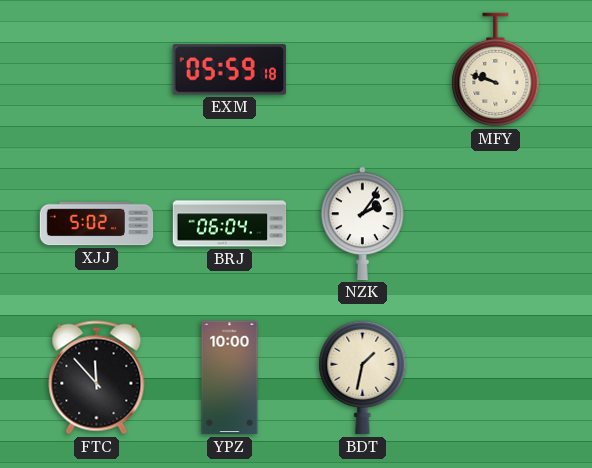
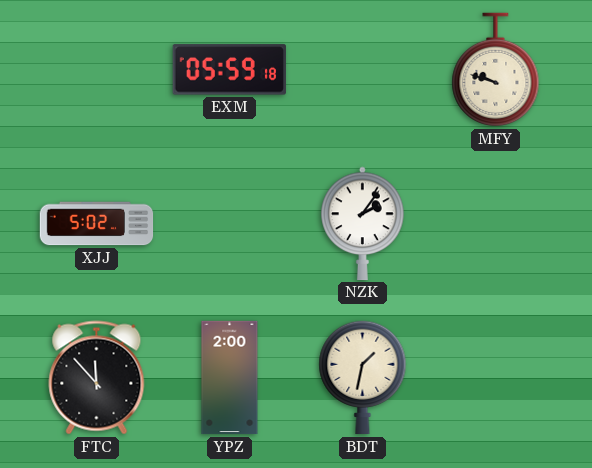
BRJ: 06:04 -> none
YPZ: 10:00 -> 2:00
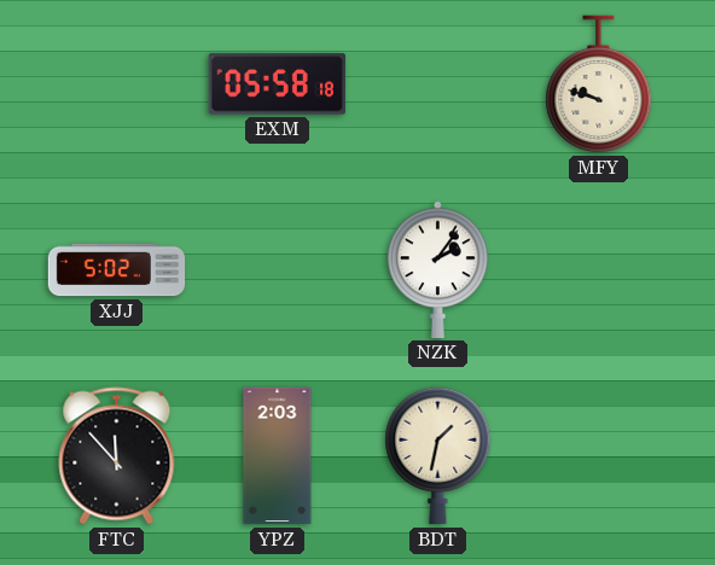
EXM: 05:59 -> 05:58
YPZ: 2:00 -> 2:03
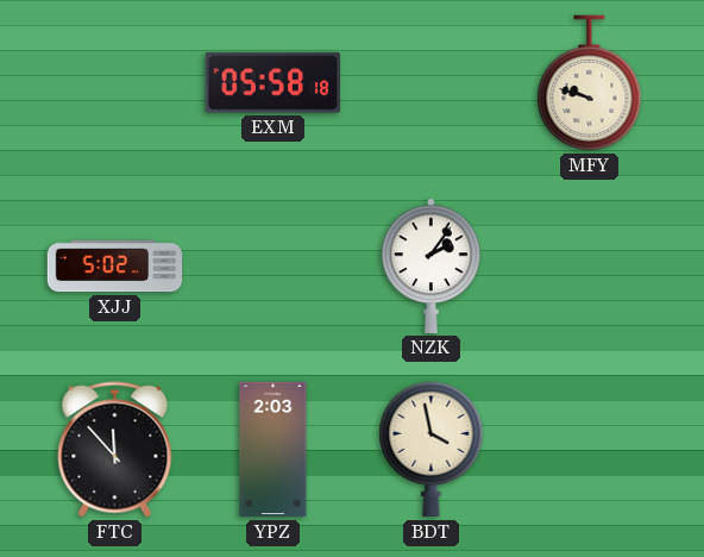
BDT: 1:32 -> 3:58
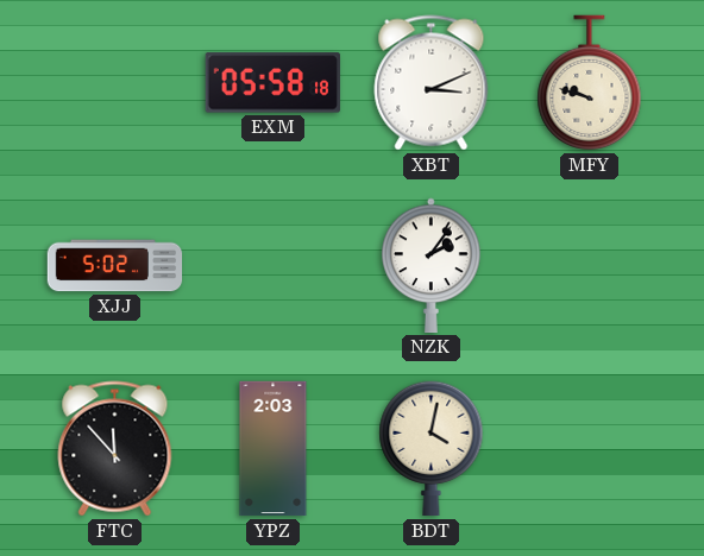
XBT: none -> 3:11
BDT: 3:58 -> 4:02
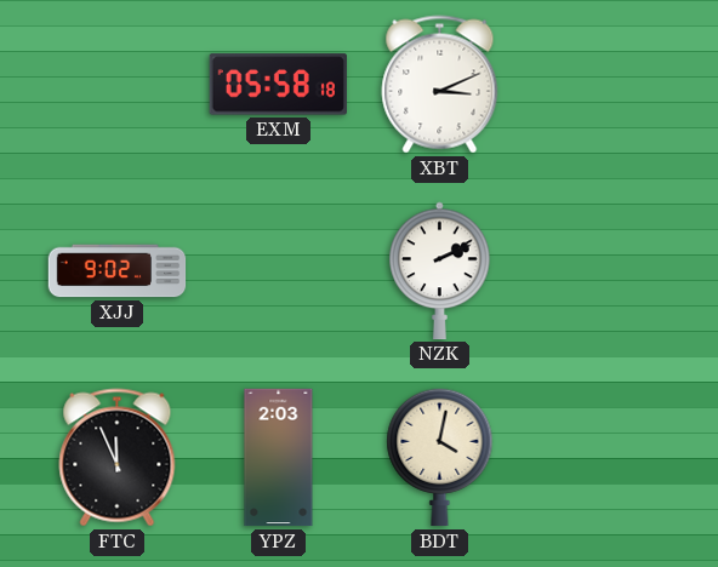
MFY: 9:48 -> none
XJJ: 5:02 -> 9:02
NZK: 2:06 -> 2:11
FTC: 11:53 -> 11:56
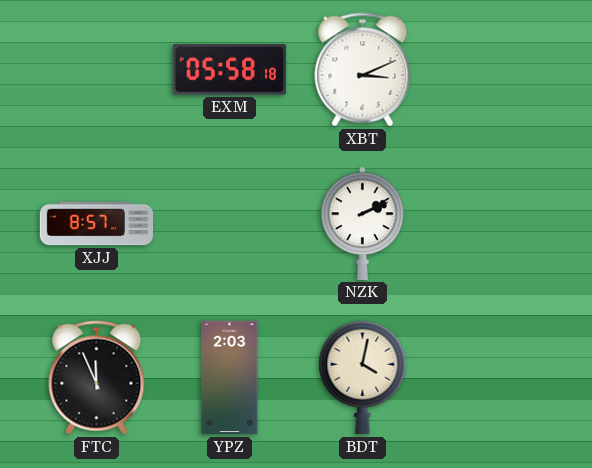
XJJ: 9:02 -> 8:57
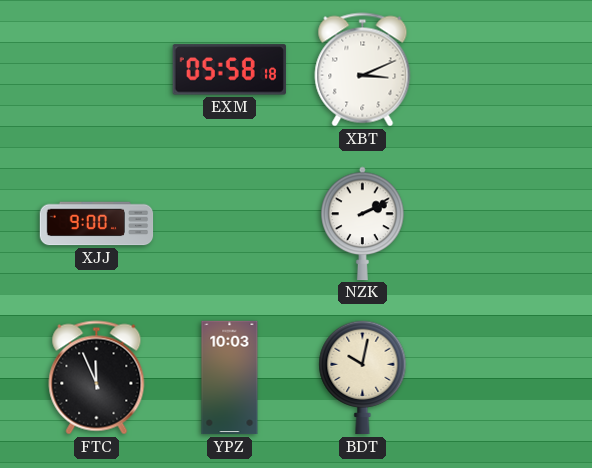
XJJ: 8:57 -> 9:00
YPZ: 2:03 -> 10:03
BDT: 4:02 -> 10:02
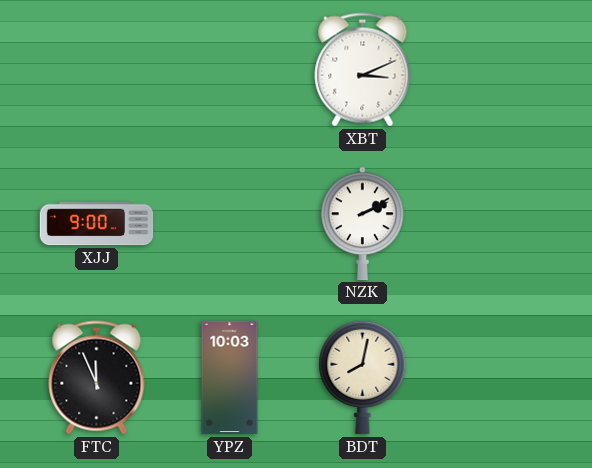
EXM: 05:58 -> none
BDT: 10:02 -> 8:02
